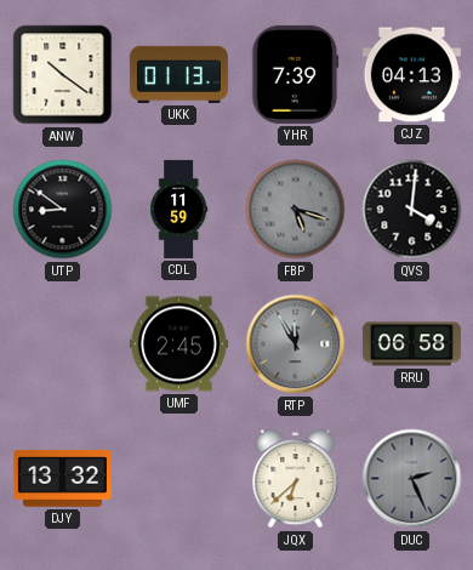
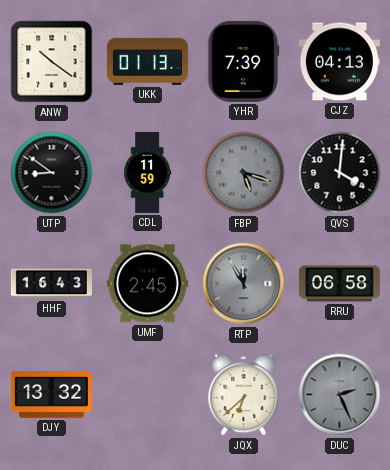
HHF: none -> 16:43
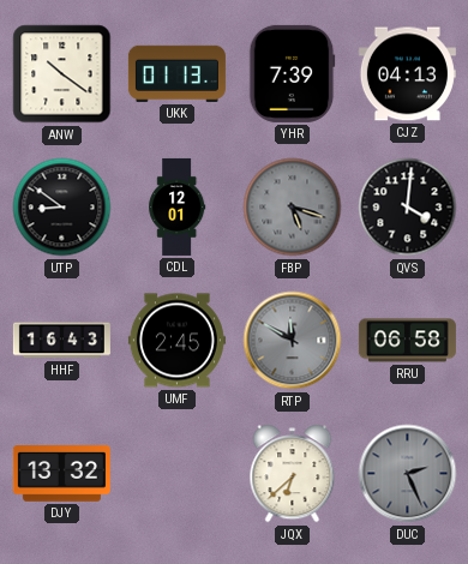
CDL: 11:59 -> 12:01
RTP: 11:55 -> 11:50
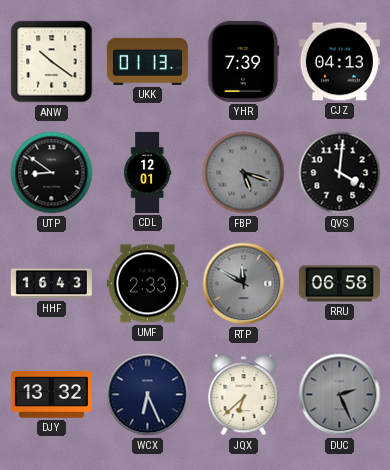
UMF: 2:45 -> 2:33
WCX: none -> 6:26
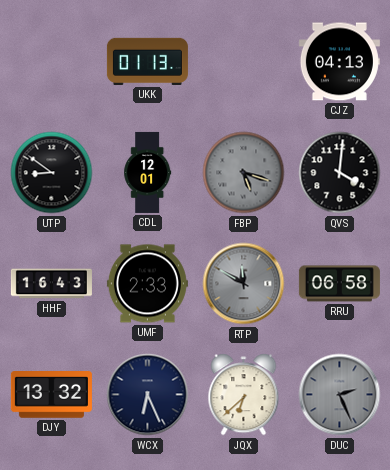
ANW: 10:21 -> none
YHR: 7:39 -> none
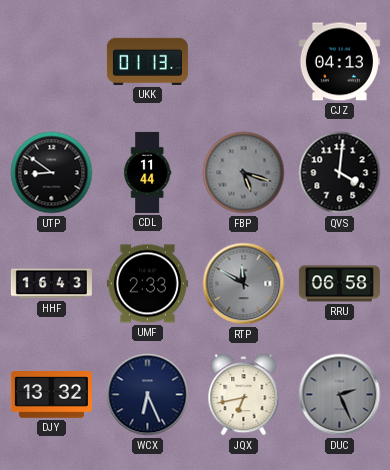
CDL: 12:01 -> 11:44
JQX: 6:38 -> 6:43
